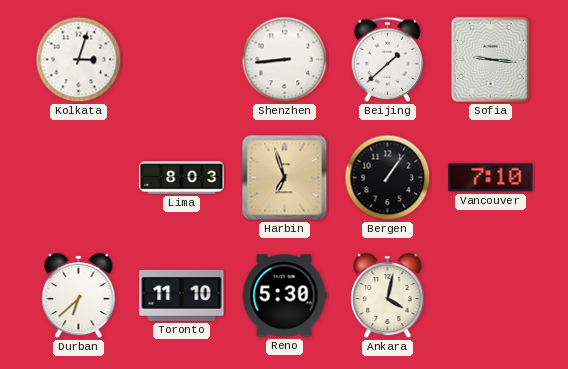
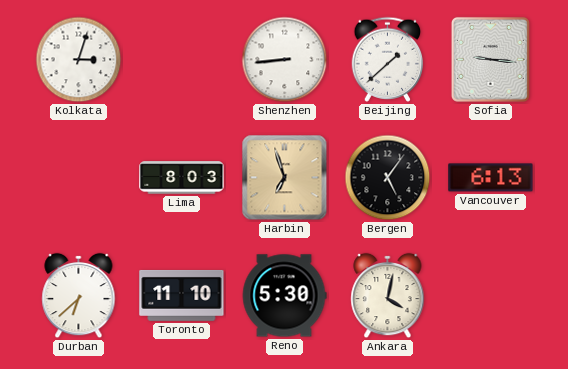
Bergen: 1:06 -> 5:06
Vancouver: 7:10 -> 6:13
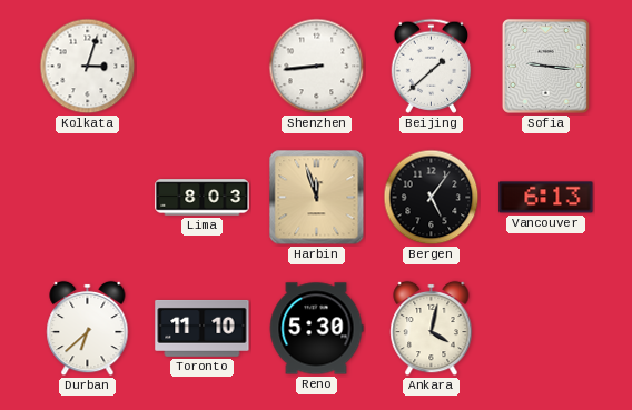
Harbin: 6:57 -> 11:57
